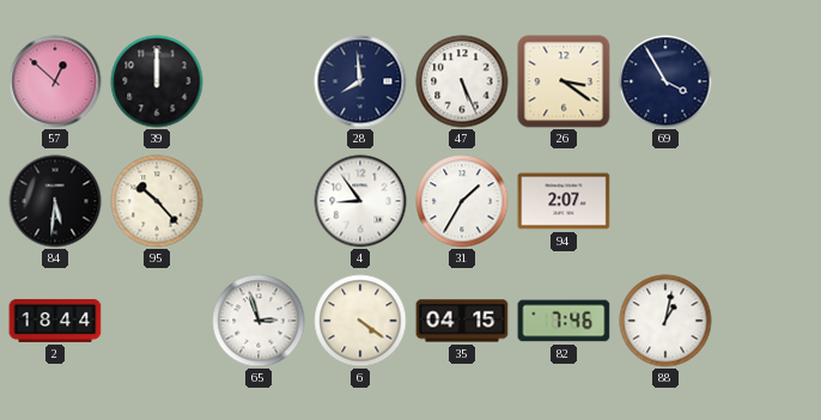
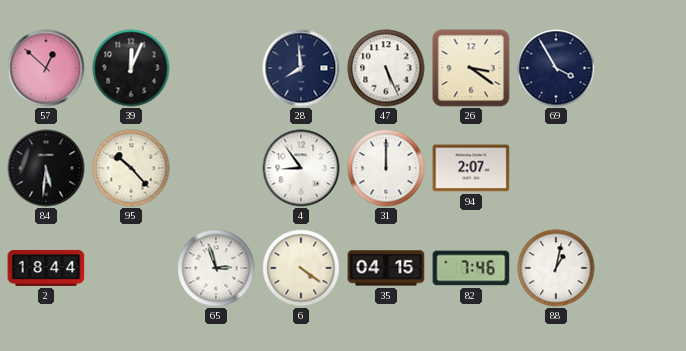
39: 12:00 -> 12:04
31: 1:35 -> 12:00
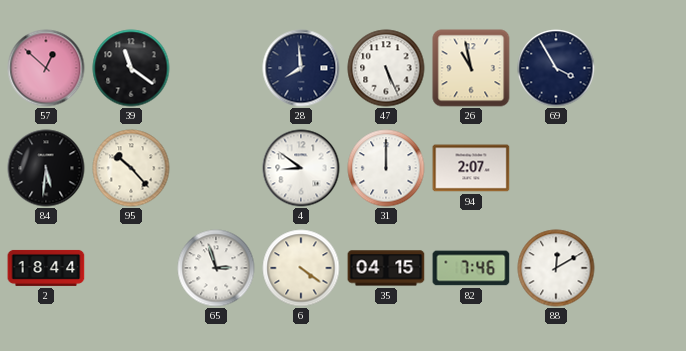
39: 12:04 -> 11:21
26: 3:21 -> 10:58
4: 8:54 -> 8:51
88: 1:02 -> 12:10
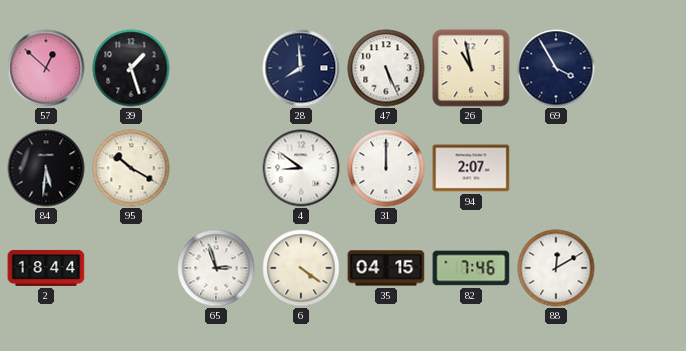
39: 11:21 -> 1:27
95: 10:23 -> 10:20
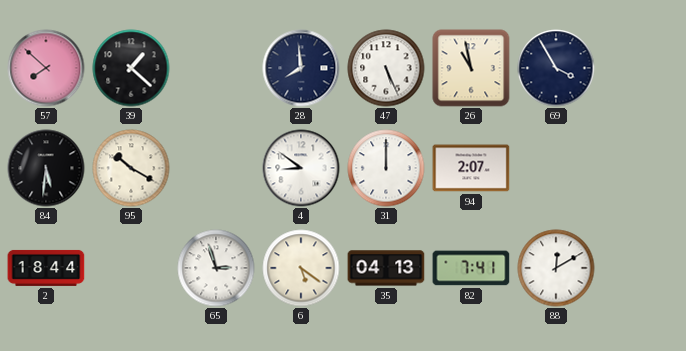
57: 12:52 -> 7:52
39: 1:27 -> 1:22
6: 4:21 -> 5:21
35: 04:15 -> 04:13
82: 7:46 -> 7:41
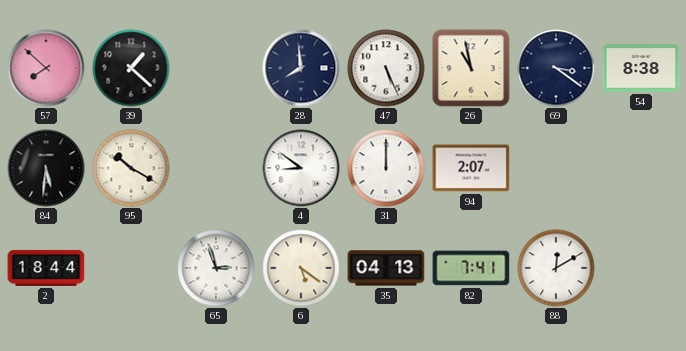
69: 3:55 -> 3:21
54: none -> 8:38
